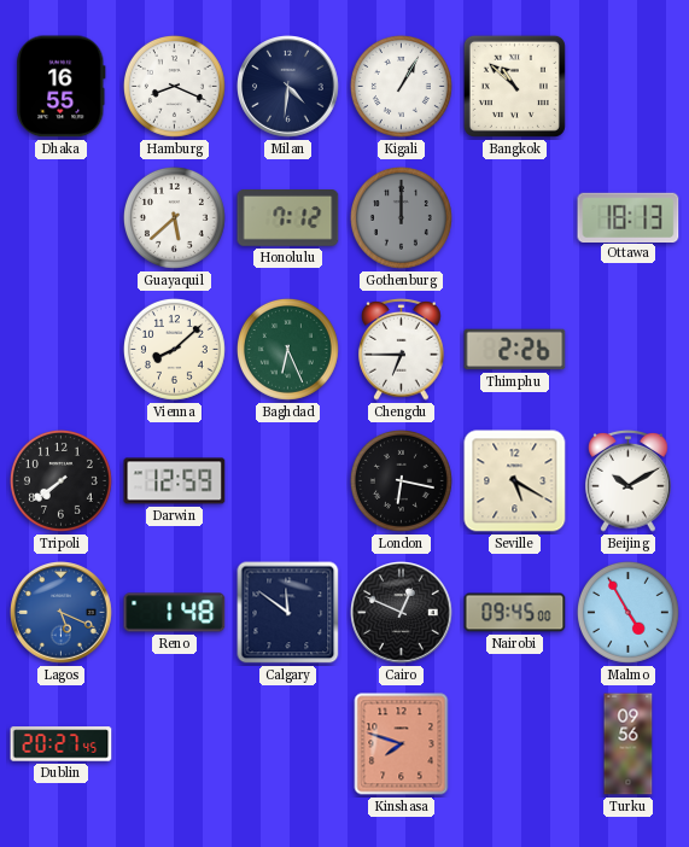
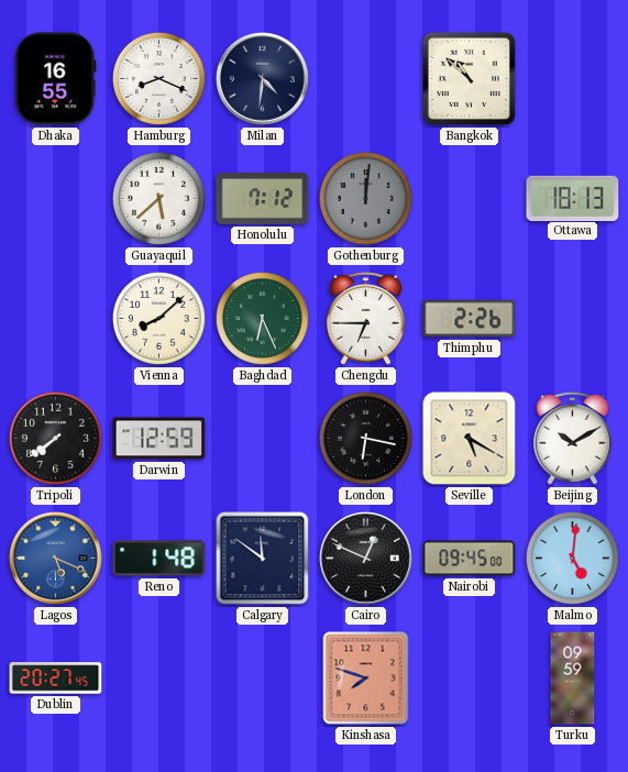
Kigali: 1:05 -> none
Gothenburg: 12:00 -> 12:01
Malmo: 4:55 -> 5:01
Turku: 09:56 -> 09:59
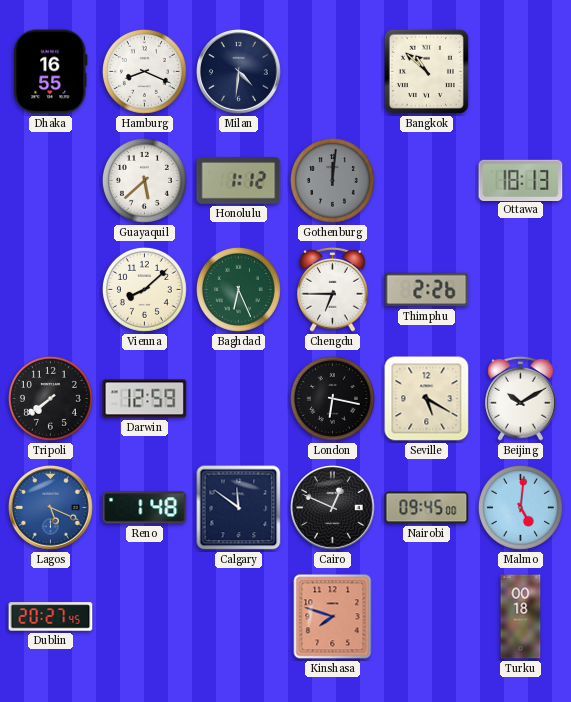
Honolulu: 7:12 -> 1:12
Turku: 09:59 -> 00:18
